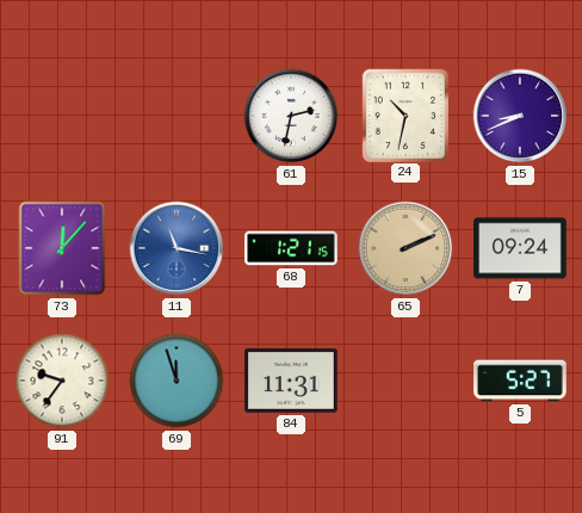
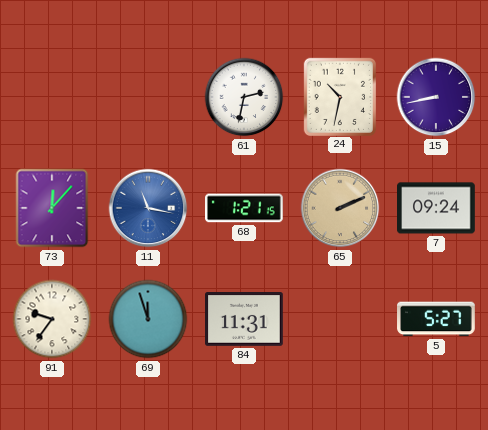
15: 8:41 -> 8:43
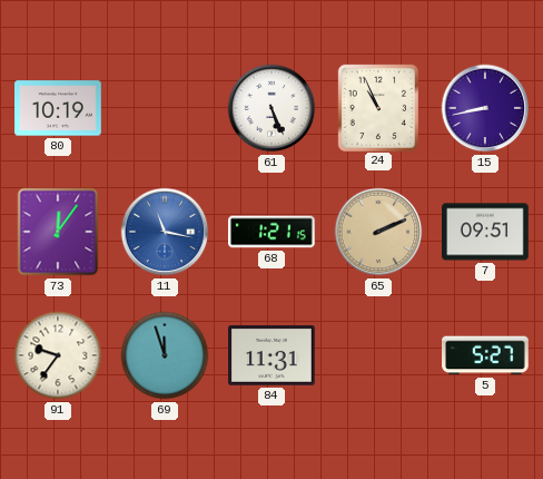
80: none -> 10:19
61: 2:32 -> 5:26
24: 10:32 -> 10:56
73: 12:07 -> 12:06
7: 09:24 -> 09:51
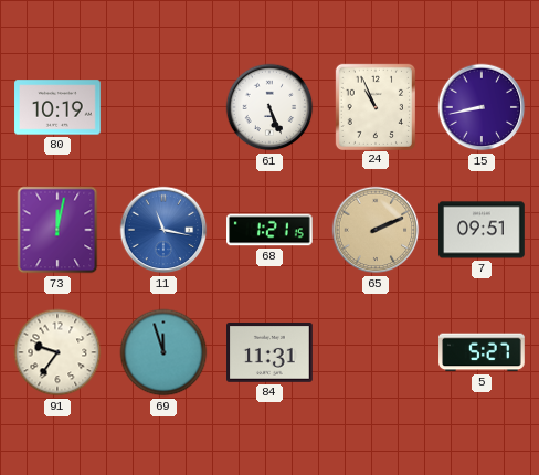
73: 12:06 -> 12:02
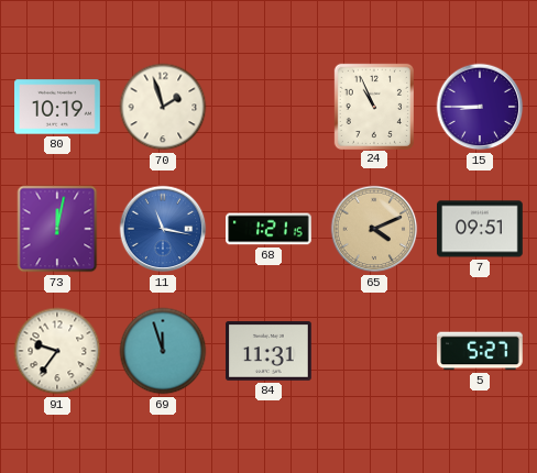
70: none -> 1:57
61: 5:26 -> none
15: 8:43 -> 8:45
65: 2:11 -> 4:11
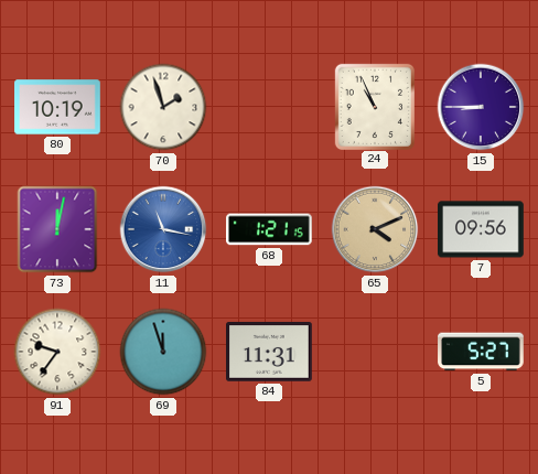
7: 09:51 -> 09:56
